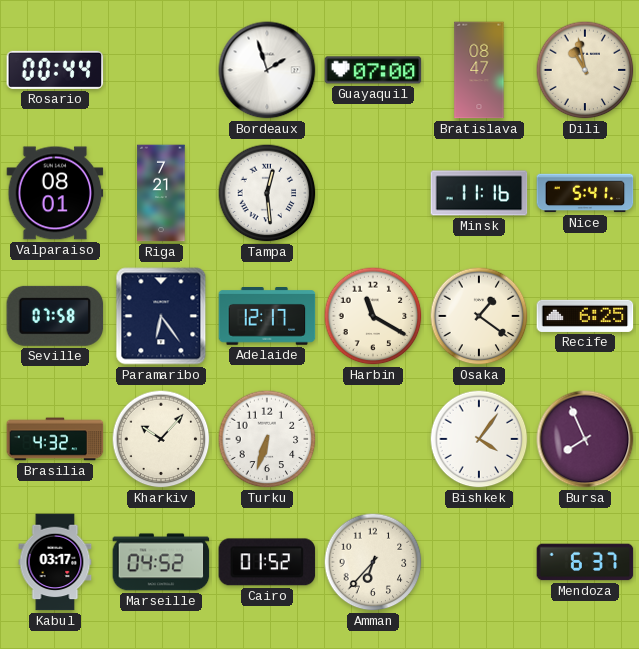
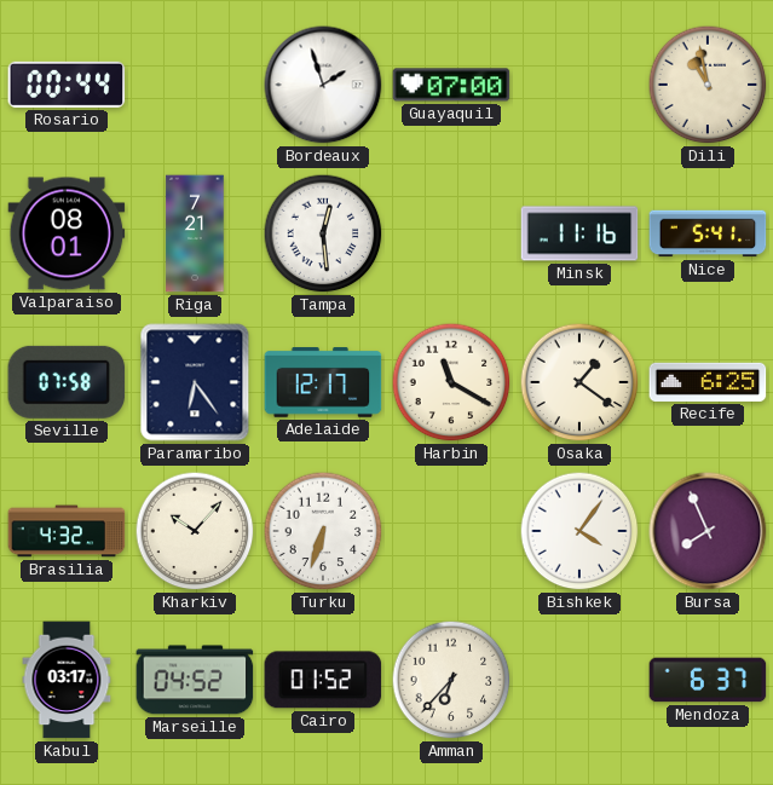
Bratislava: 08:47 -> none
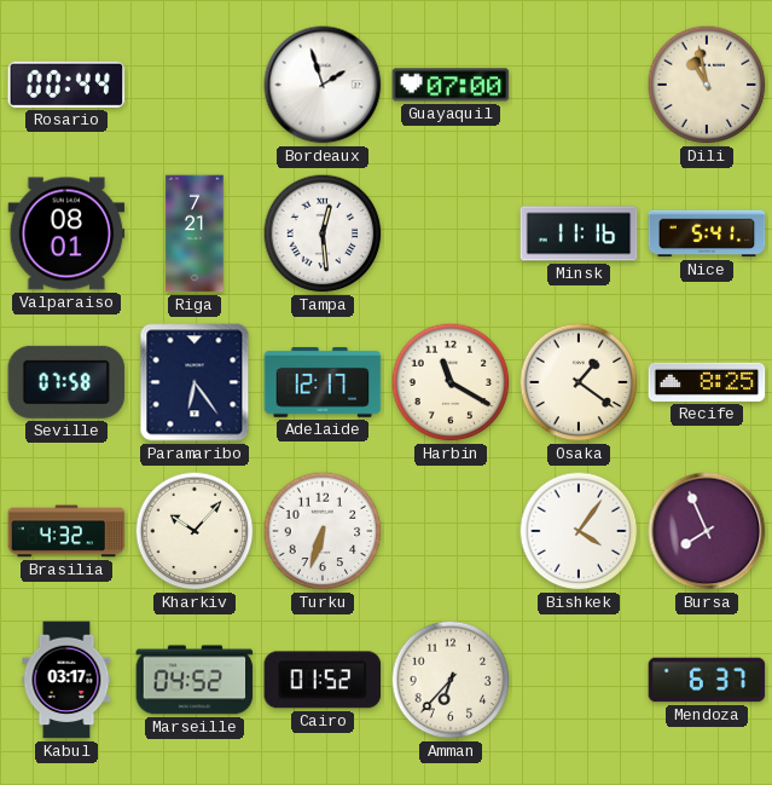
Recife: 6:25 -> 8:25
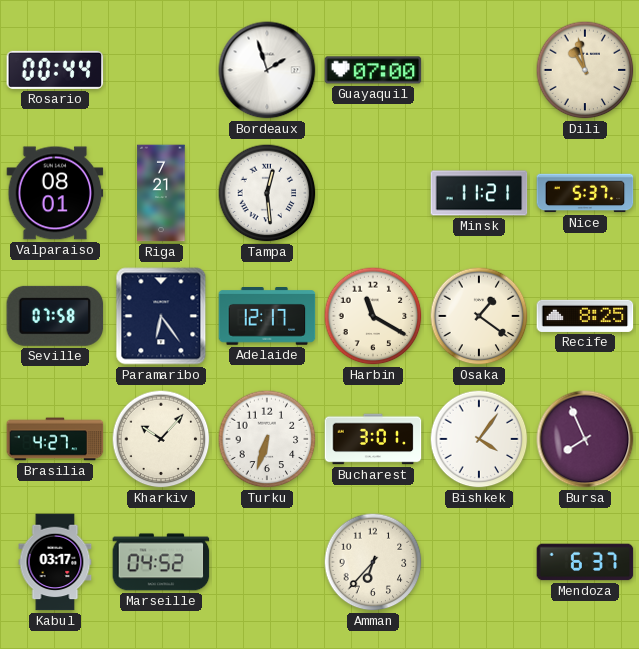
Minsk: 11:16 -> 11:21
Nice: 5:41 -> 5:37
Brasilia: 4:32 -> 4:27
Bucharest: none -> 3:01
Cairo: 01:52 -> none
